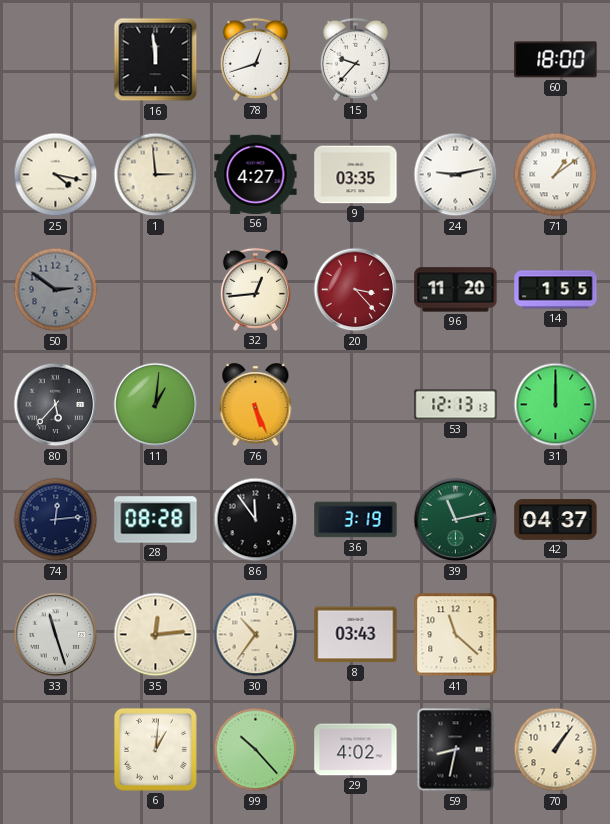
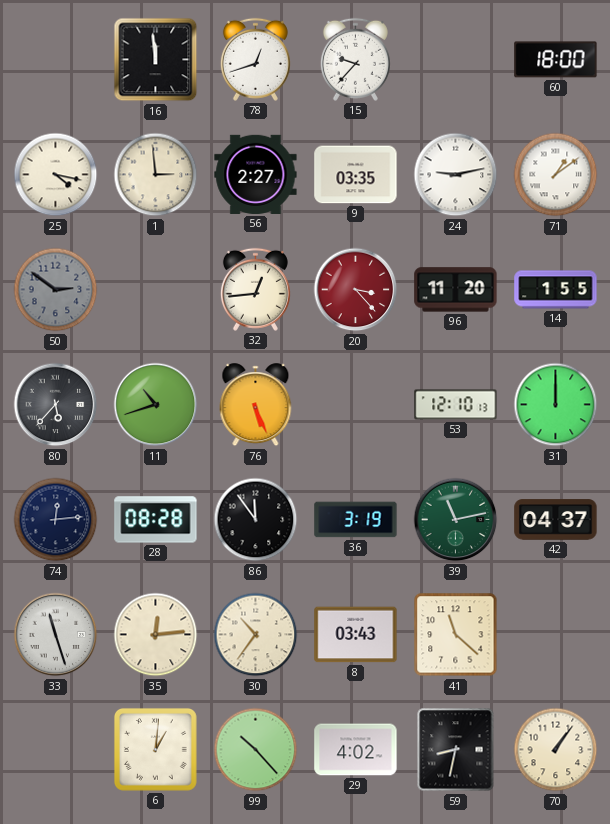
56: 4:27 -> 2:27
11: 1:01 -> 10:42
53: 12:13 -> 12:10
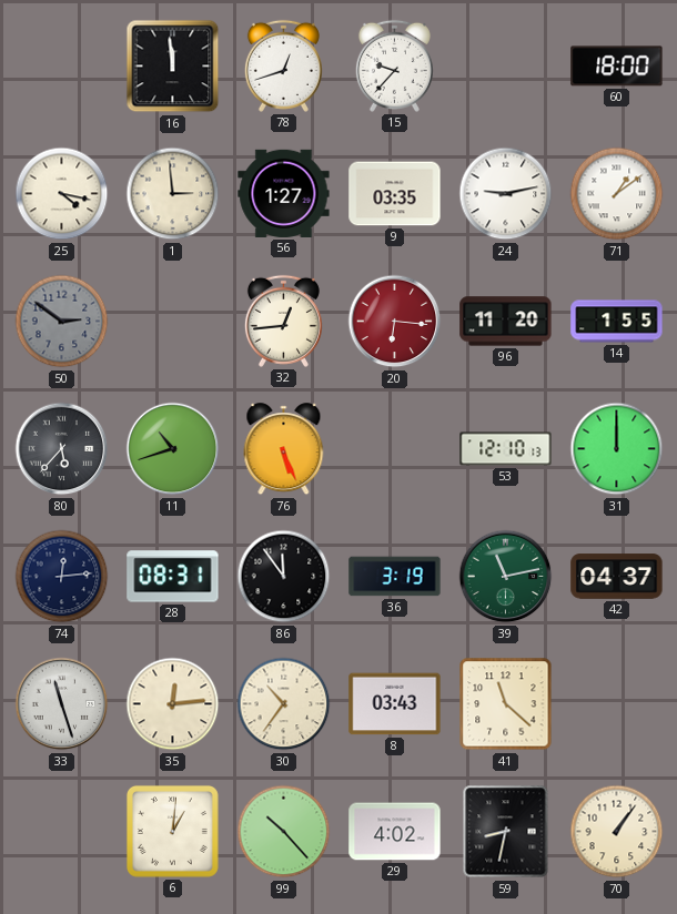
56: 2:27 -> 1:27
20: 3:23 -> 6:16
28: 08:28 -> 08:31
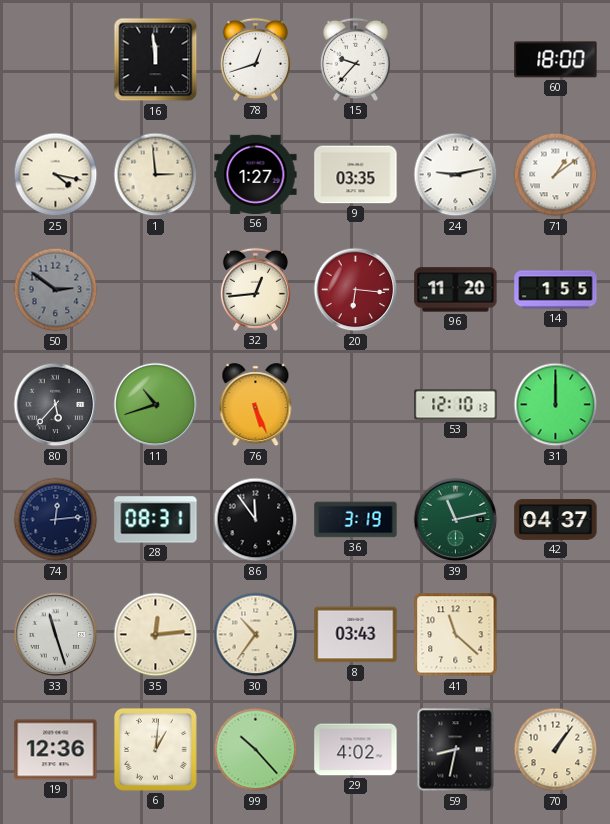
19: none -> 12:36
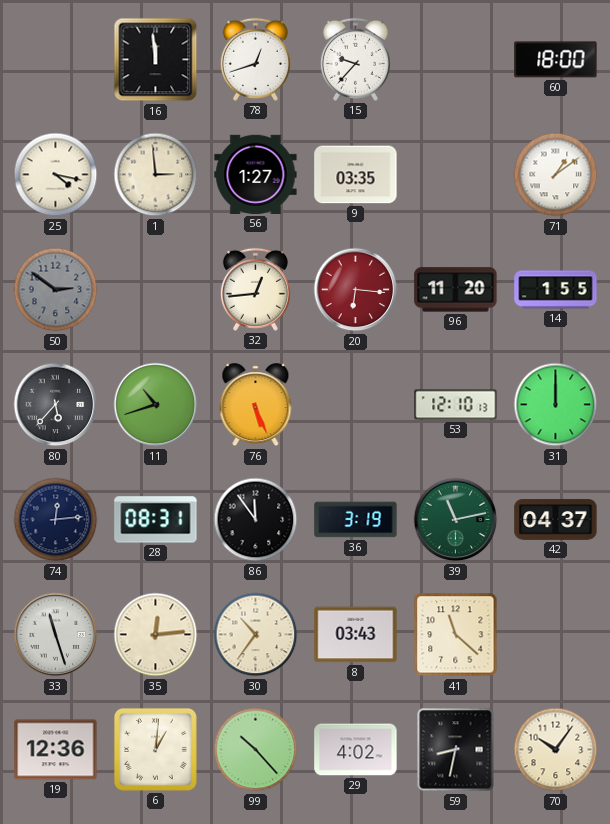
24: 9:13 -> none
70: 1:06 -> 10:06
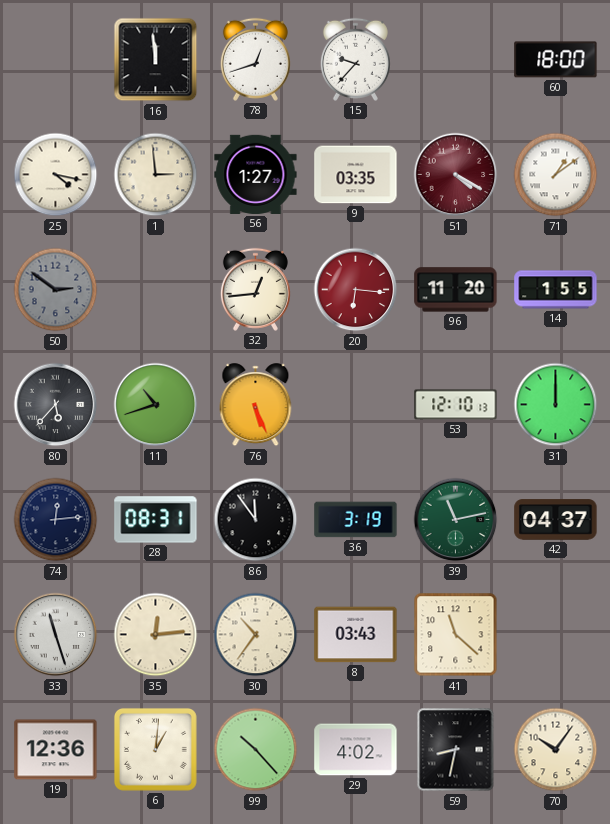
51: none -> 4:20
